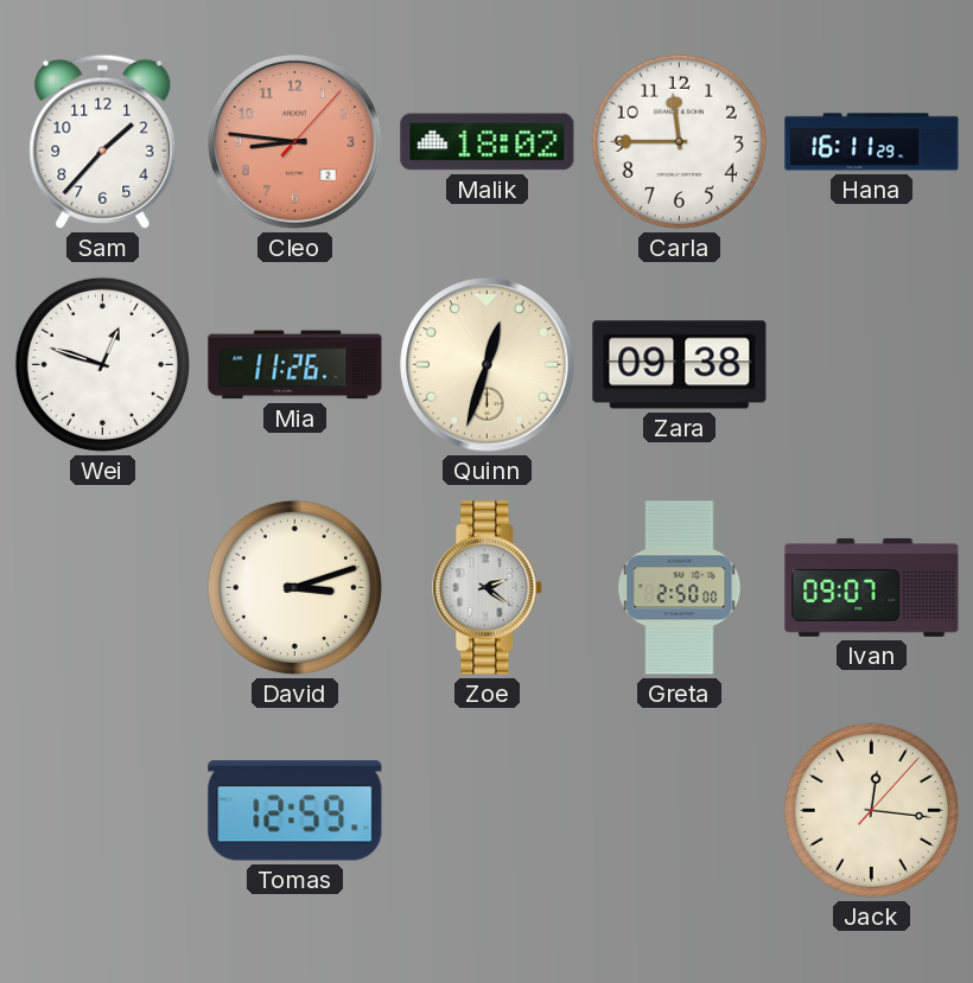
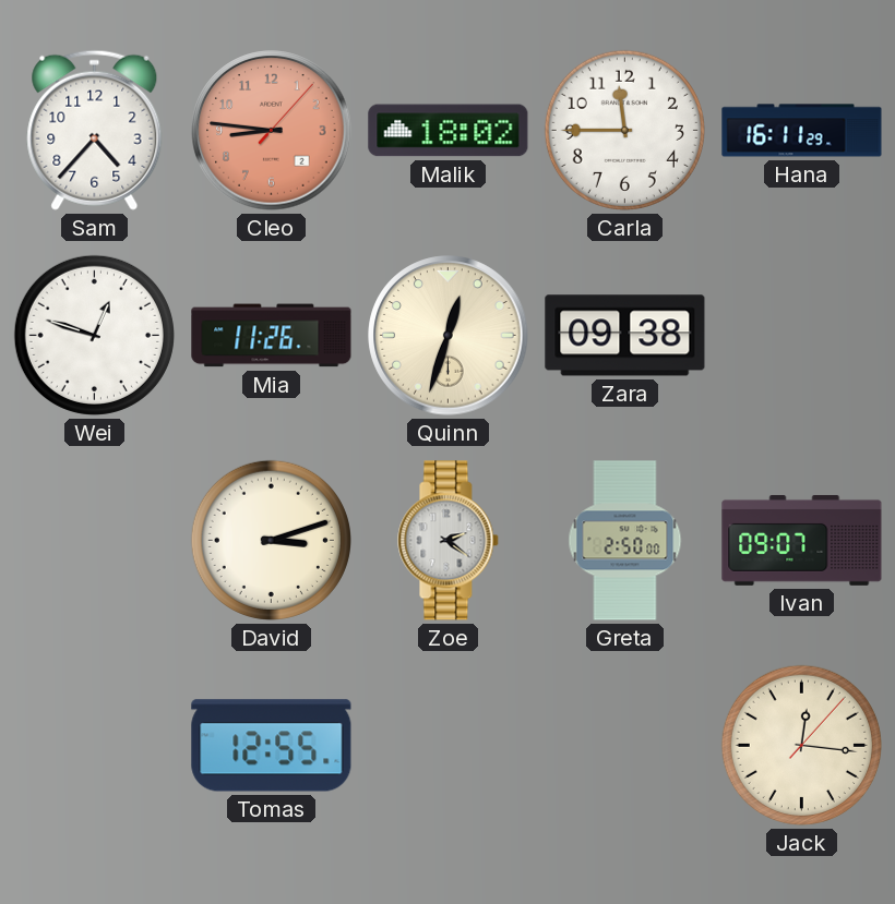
Sam: 1:37 -> 4:37
Tomas: 12:59 -> 12:55
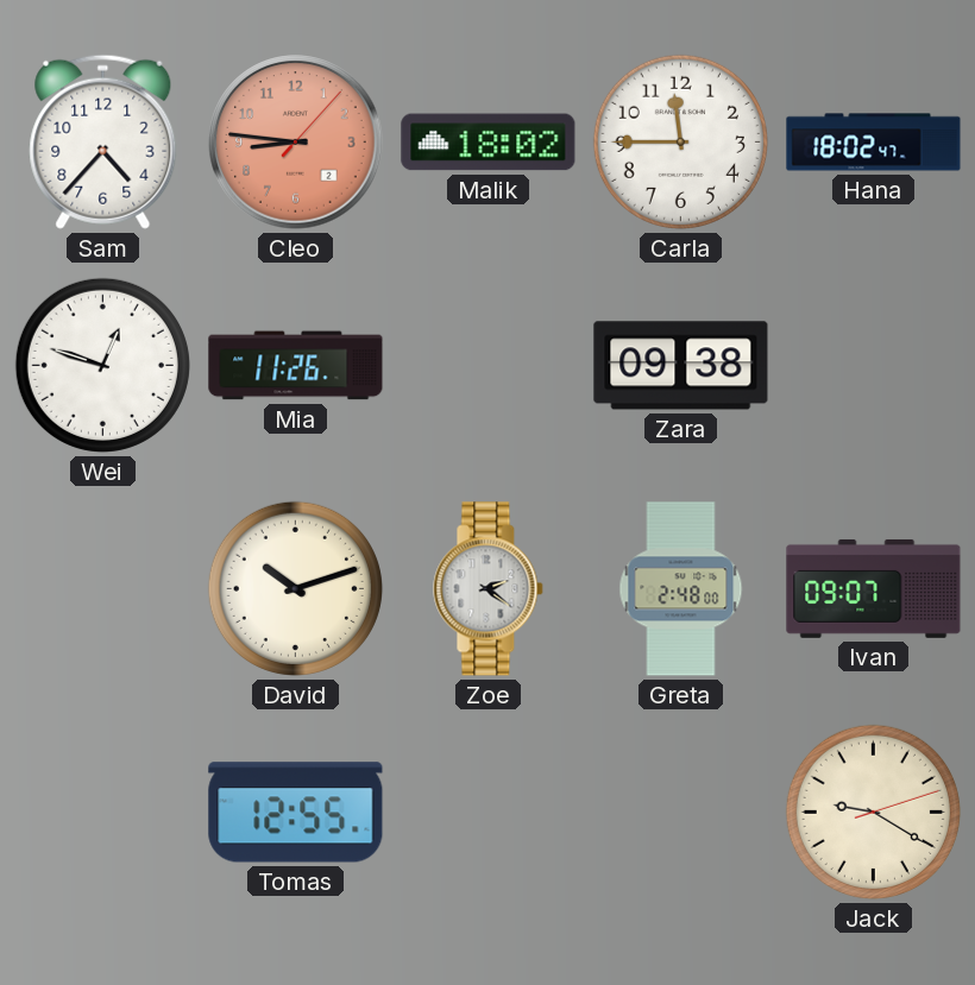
Hana: 16:11 -> 18:02
Quinn: 12:33 -> none
David: 3:12 -> 10:12
Greta: 2:50 -> 2:48
Jack: 12:16 -> 9:20
